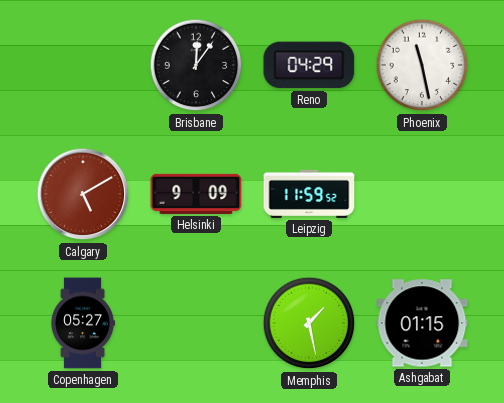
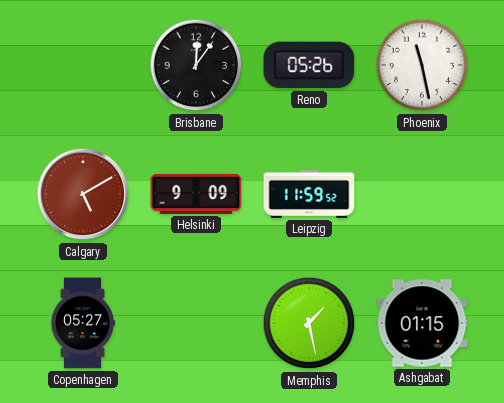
Reno: 04:29 -> 05:26
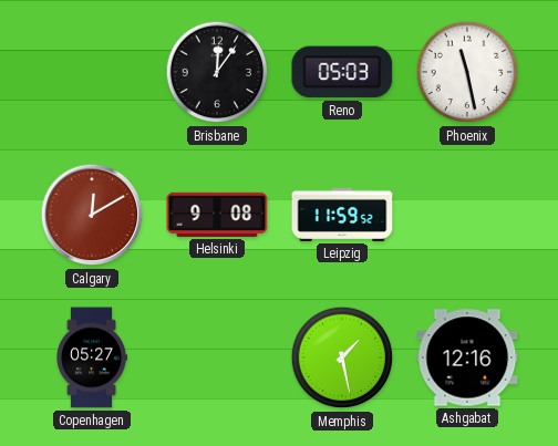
Reno: 05:26 -> 05:03
Calgary: 5:10 -> 12:10
Helsinki: 9:09 -> 9:08
Ashgabat: 01:15 -> 12:16
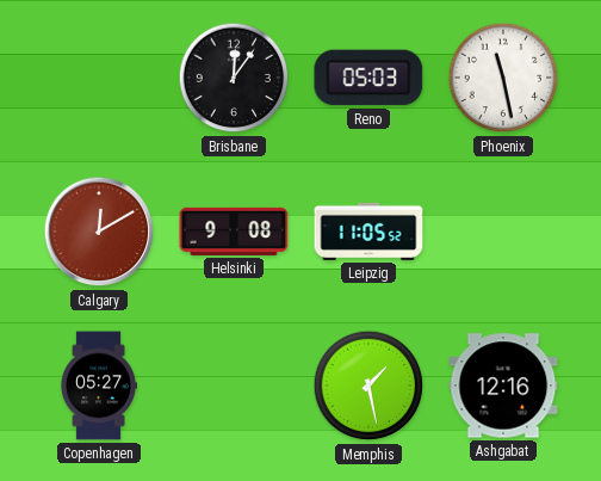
Leipzig: 11:59 -> 11:05
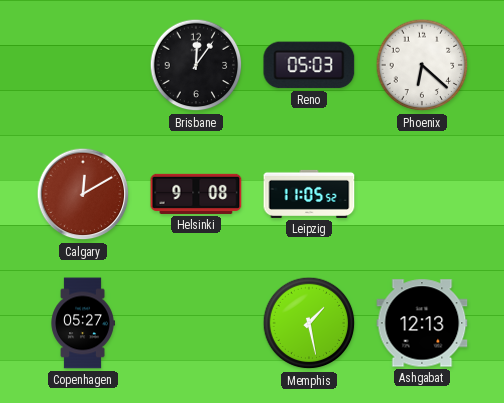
Phoenix: 11:28 -> 6:22
Ashgabat: 12:16 -> 12:13
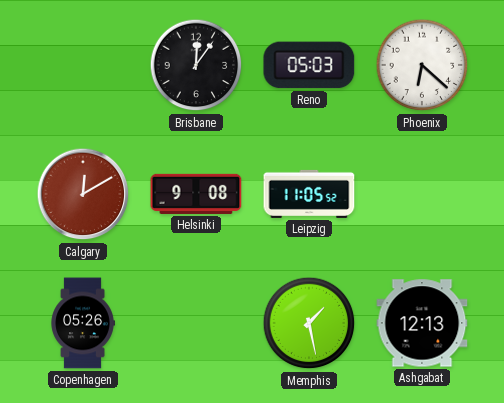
Copenhagen: 05:27 -> 05:26
